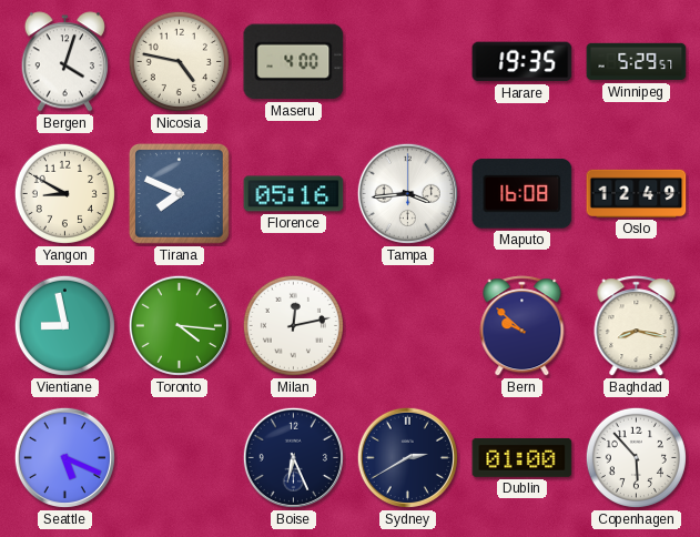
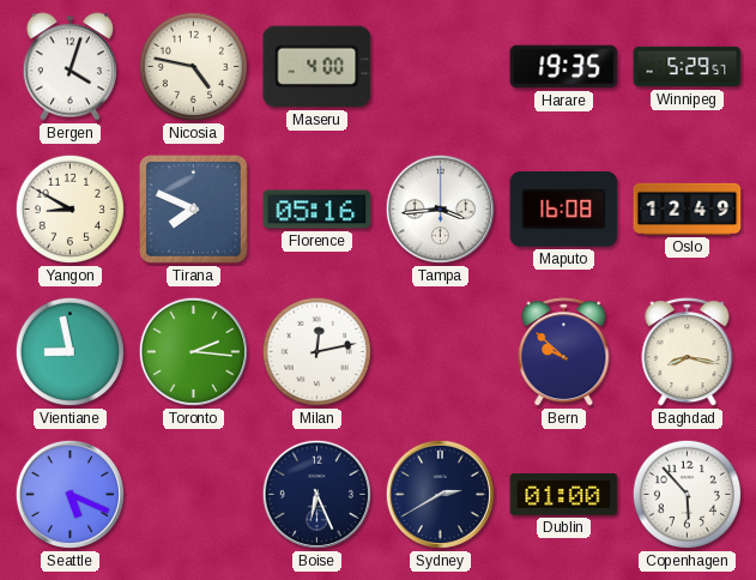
Toronto: 4:16 -> 2:16
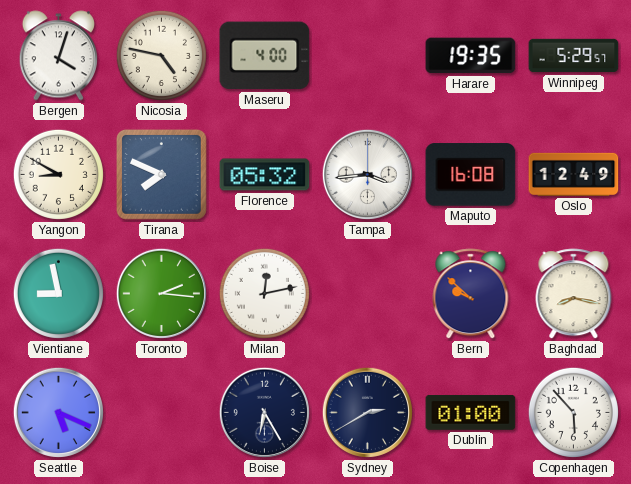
Florence: 05:16 -> 05:32
Boise: 6:26 -> 6:25
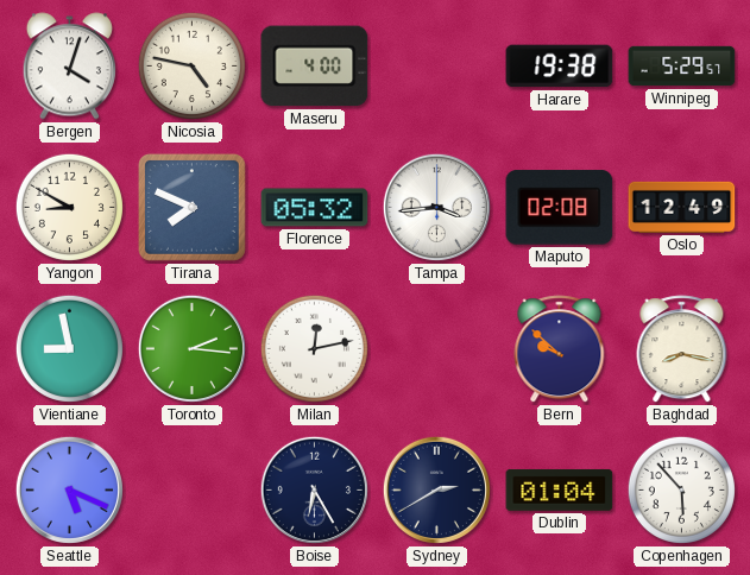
Harare: 19:35 -> 19:38
Maputo: 16:08 -> 02:08
Dublin: 01:00 -> 01:04
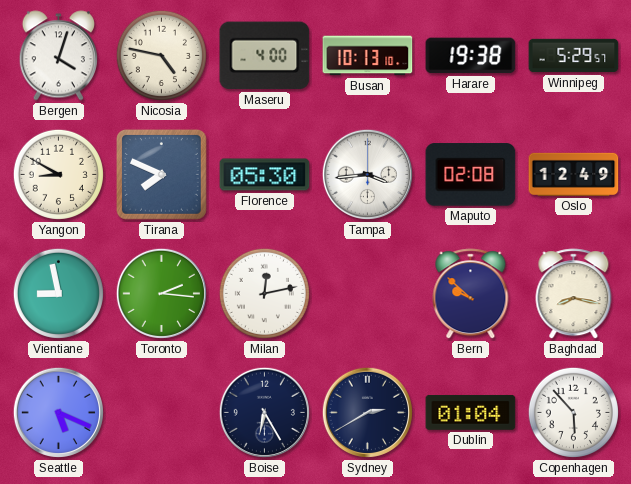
Busan: none -> 10:13
Florence: 05:32 -> 05:30
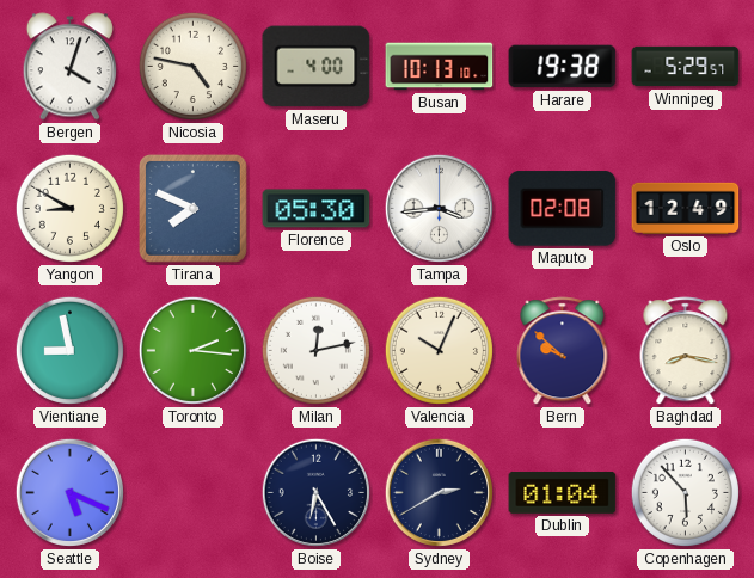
Valencia: none -> 10:04
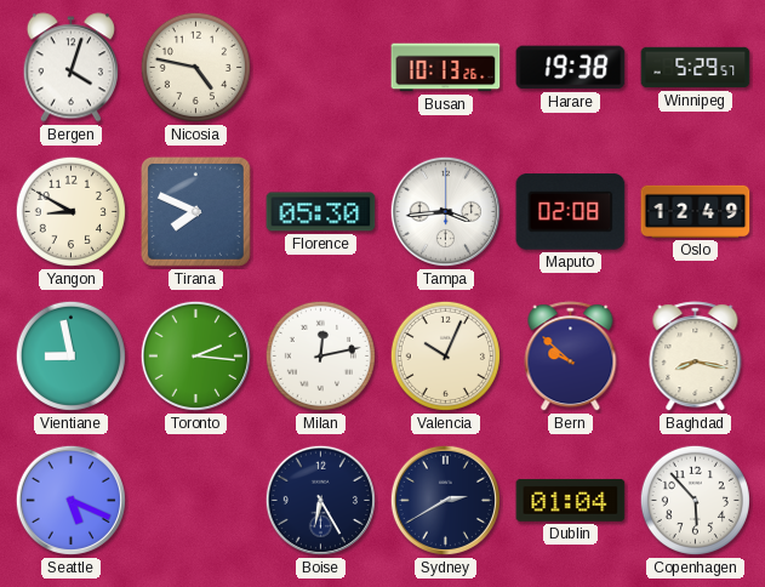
Maseru: 4:00 -> none
Busan: 10:13:10 -> 10:13:26
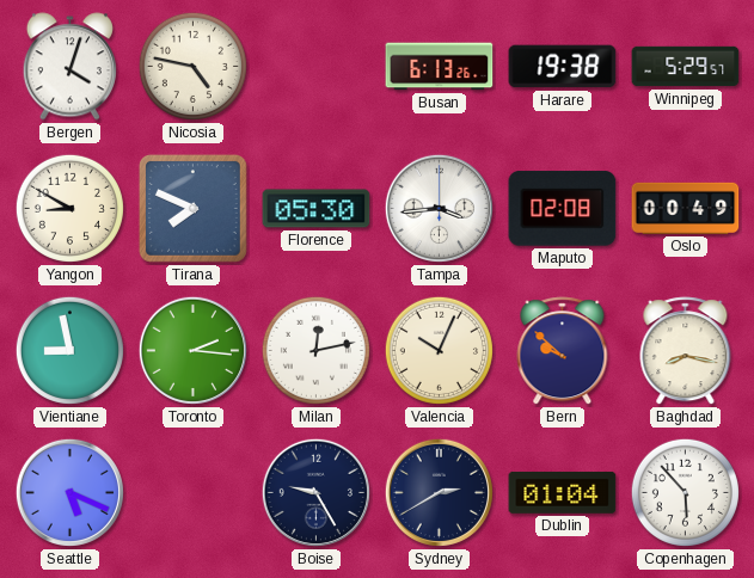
Busan: 10:13 -> 6:13
Oslo: 12:49 -> 00:49
Boise: 6:25 -> 9:25
